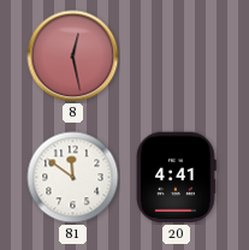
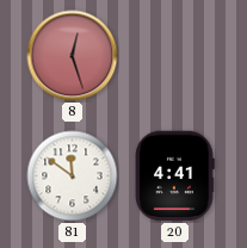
8: 12:28 -> 12:27
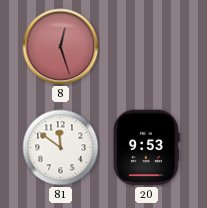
20: 4:41 -> 9:53
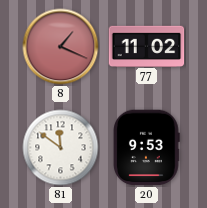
8: 12:27 -> 1:19
77: none -> 11:02
